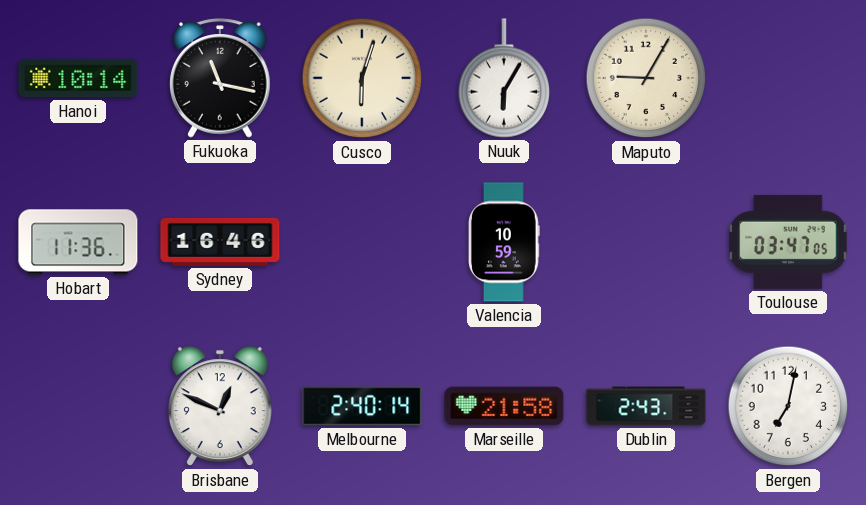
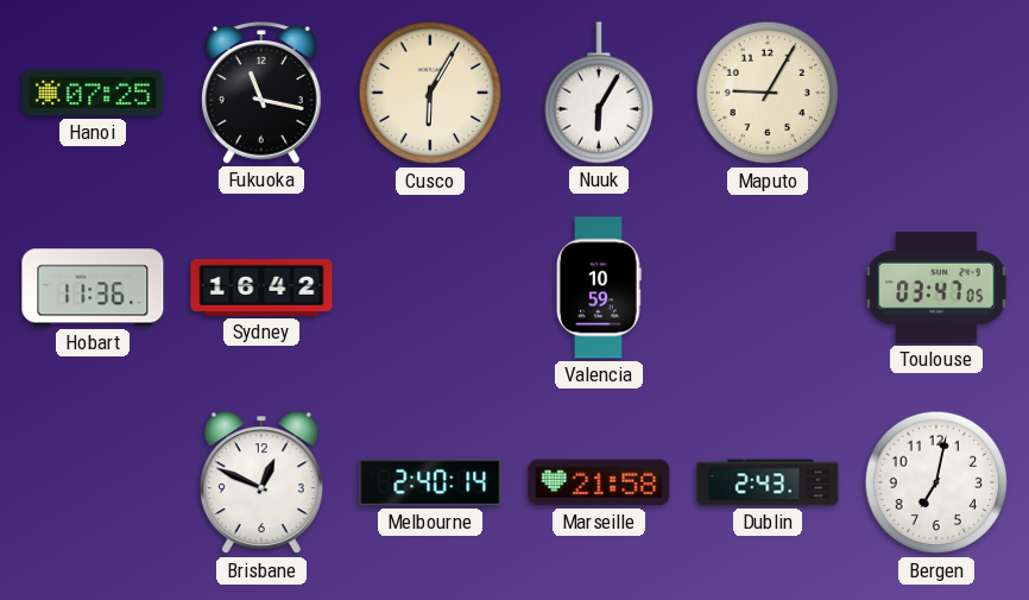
Hanoi: 10:14 -> 07:25
Cusco: 6:03 -> 6:05
Sydney: 16:46 -> 16:42
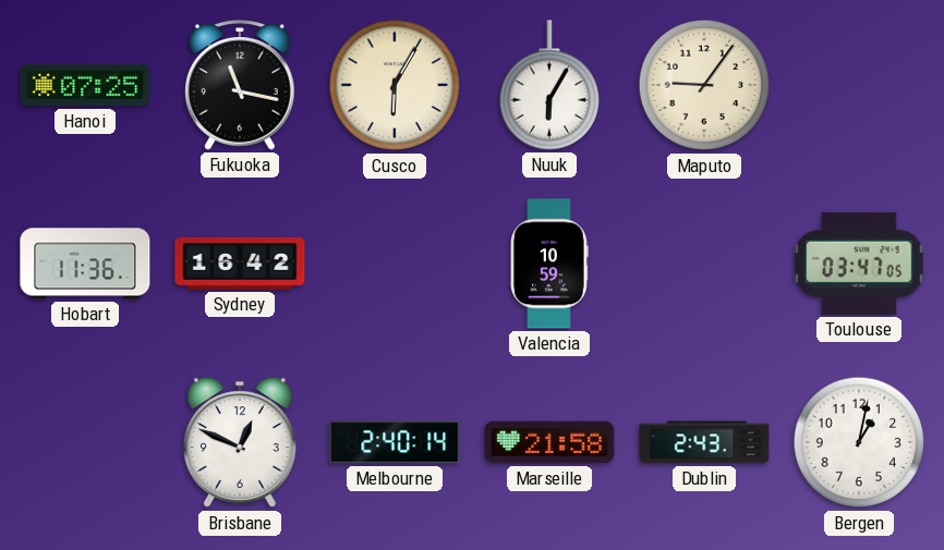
Maputo: 9:05 -> 9:06
Bergen: 7:02 -> 1:02
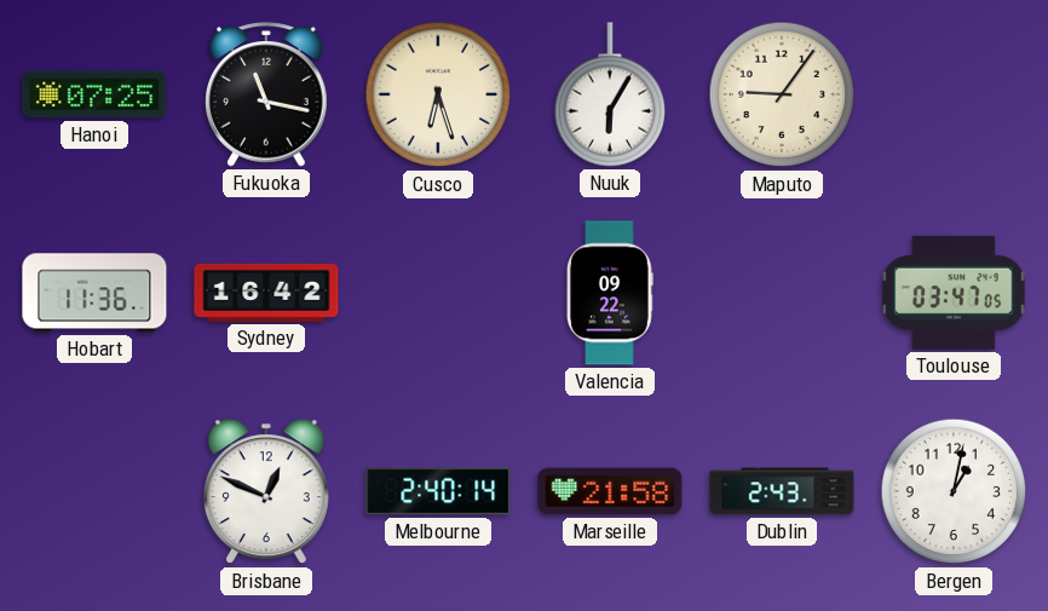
Cusco: 6:05 -> 6:27
Valencia: 10:59 -> 09:22
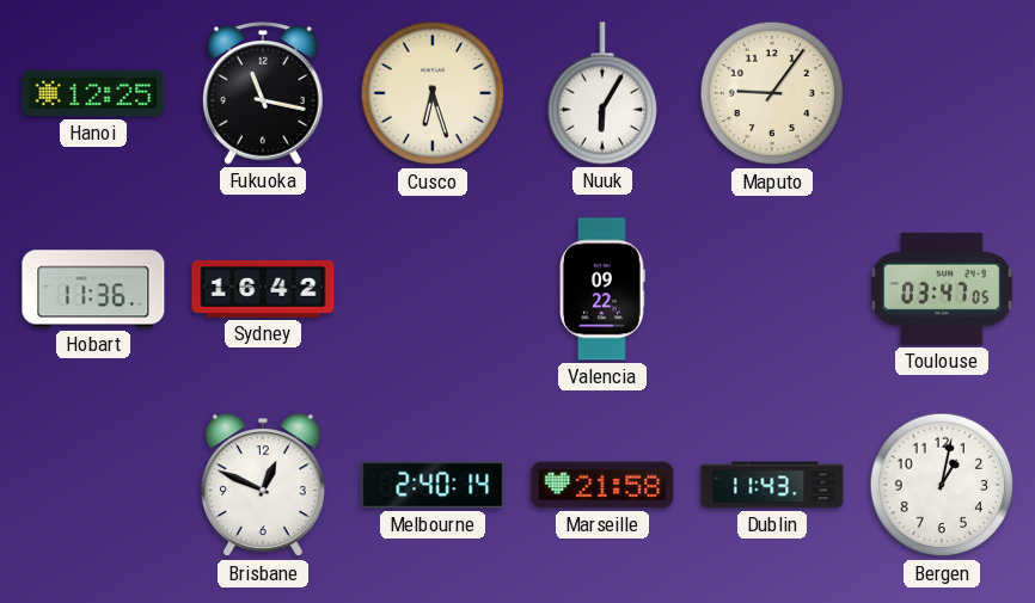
Hanoi: 07:25 -> 12:25
Dublin: 2:43 -> 11:43
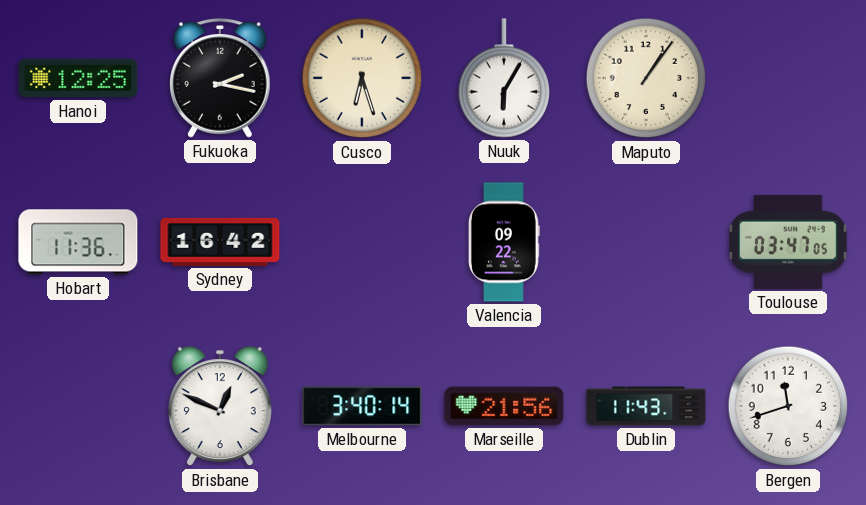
Fukuoka: 11:17 -> 2:17
Maputo: 9:06 -> 1:06
Melbourne: 2:40 -> 3:40
Marseille: 21:58 -> 21:56
Bergen: 1:02 -> 11:42
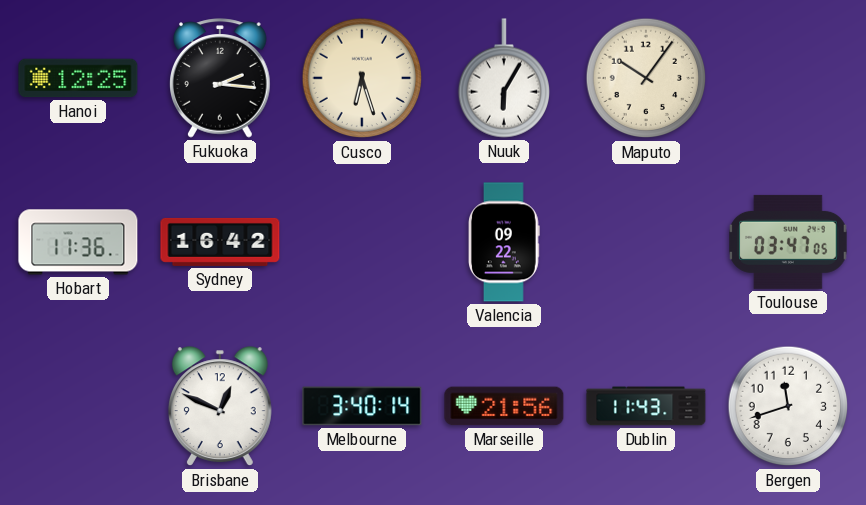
Fukuoka: 2:17 -> 2:16
Maputo: 1:06 -> 10:06
